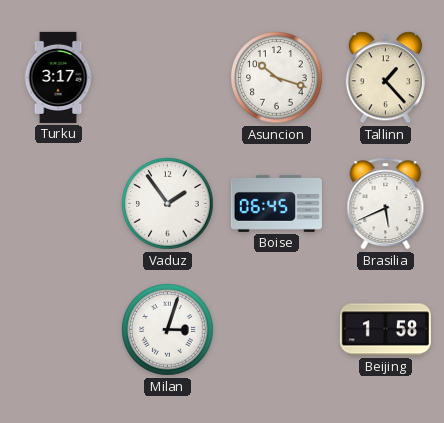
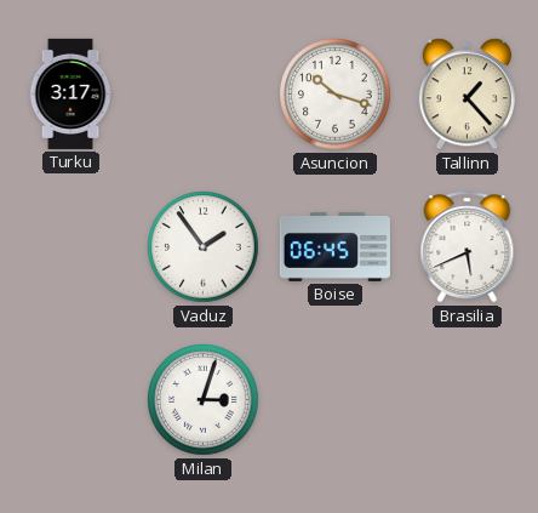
Beijing: 1:58 -> none
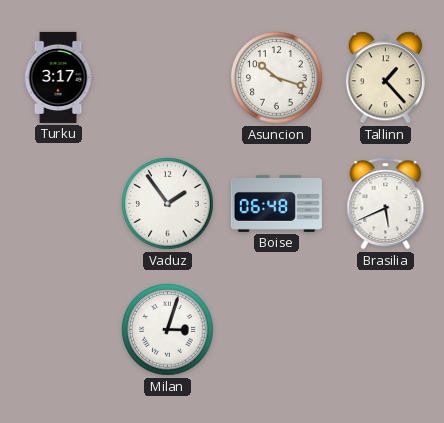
Boise: 06:45 -> 06:48
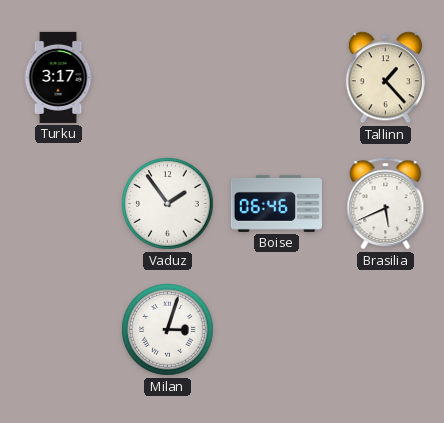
Asuncion: 10:18 -> none
Boise: 06:48 -> 06:46
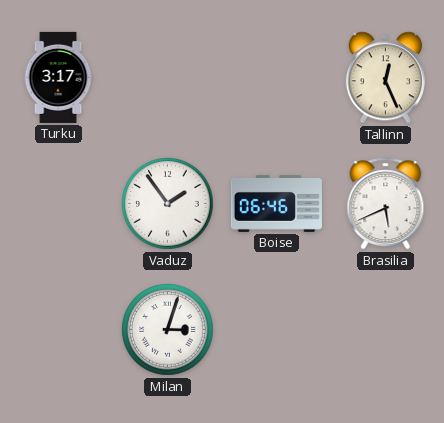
Tallinn: 1:23 -> 12:26
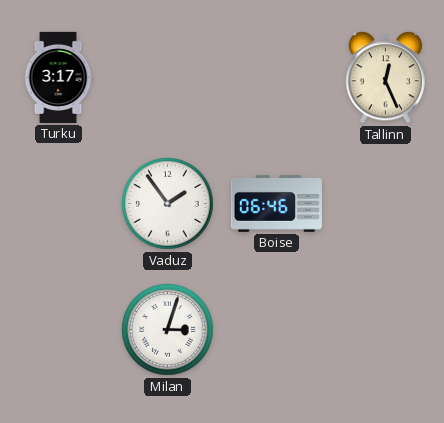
Brasilia: 5:41 -> none
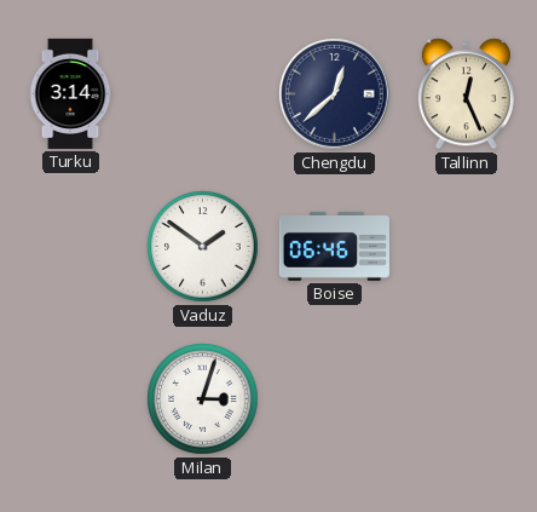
Turku: 3:17 -> 3:14
Chengdu: none -> 12:38
Vaduz: 1:54 -> 1:51
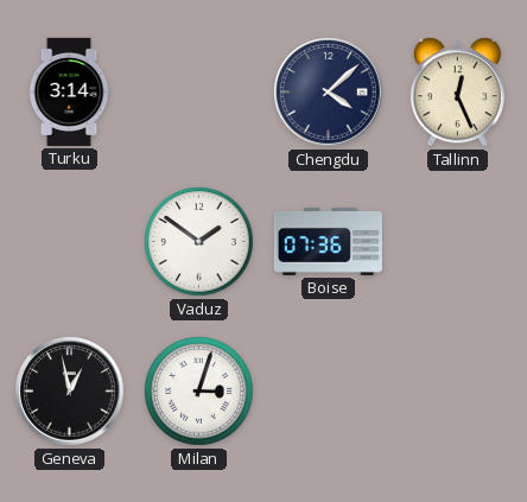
Chengdu: 12:38 -> 4:08
Boise: 06:46 -> 07:36
Geneva: none -> 12:58
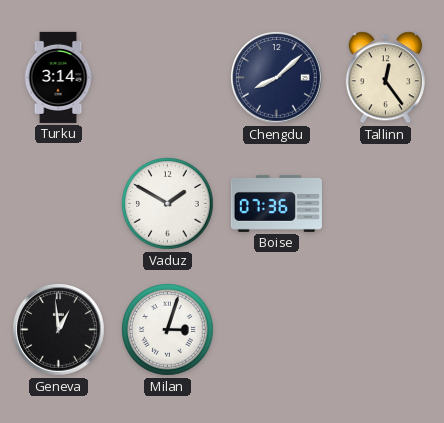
Chengdu: 4:08 -> 8:08
Tallinn: 12:26 -> 12:24
Vaduz: 1:51 -> 1:50
Geneva: 12:58 -> 12:59
